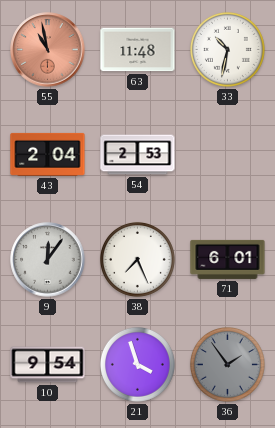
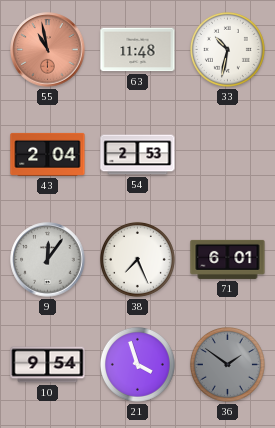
36: 1:54 -> 1:51
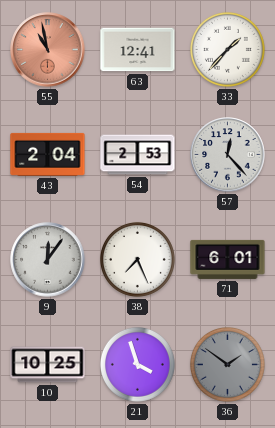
63: 11:48 -> 12:41
33: 10:32 -> 1:37
57: none -> 12:23
10: 9:54 -> 10:25
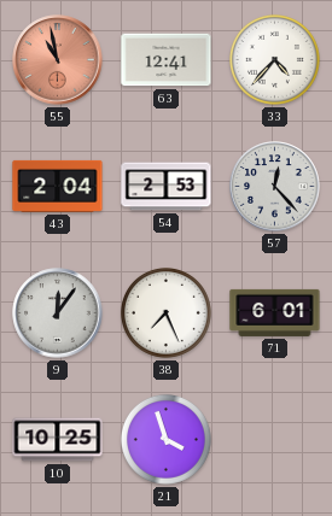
33: 1:37 -> 4:37
36: 1:51 -> none
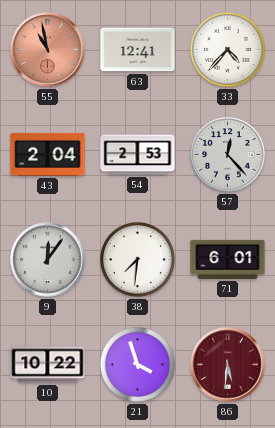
38: 7:26 -> 7:31
10: 10:25 -> 10:22
86: none -> 5:31
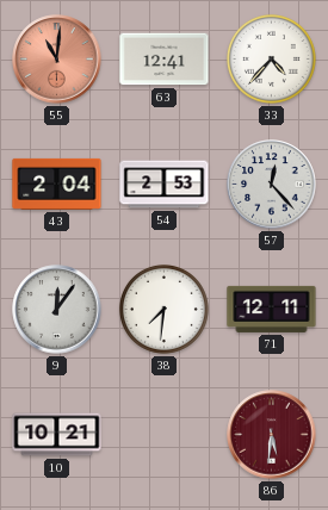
55: 10:58 -> 11:01
71: 6:01 -> 12:11
10: 10:22 -> 10:21
21: 3:57 -> none
